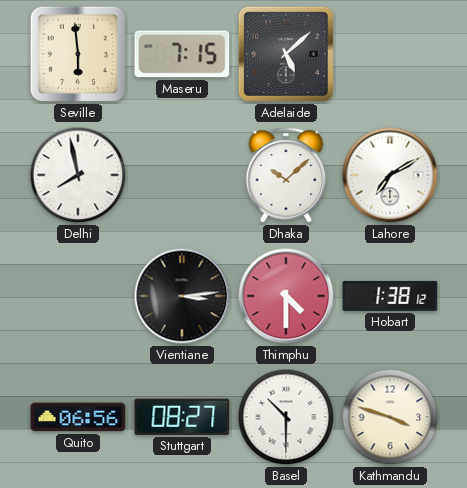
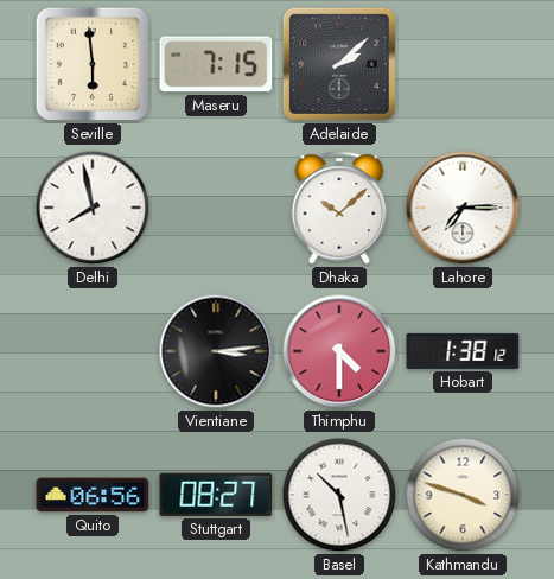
Adelaide: 5:08 -> 2:08
Lahore: 7:10 -> 7:15
Basel: 10:30 -> 10:28
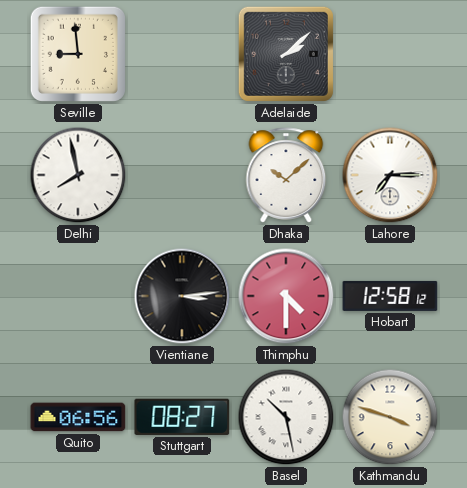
Seville: 5:59 -> 8:59
Maseru: 7:15 -> none
Hobart: 1:38 -> 12:58
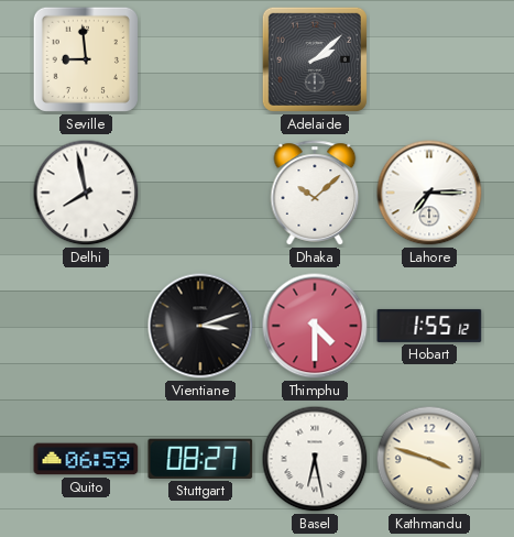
Vientiane: 3:14 -> 3:12
Hobart: 12:58 -> 1:55
Quito: 06:56 -> 06:59
Basel: 10:28 -> 6:28
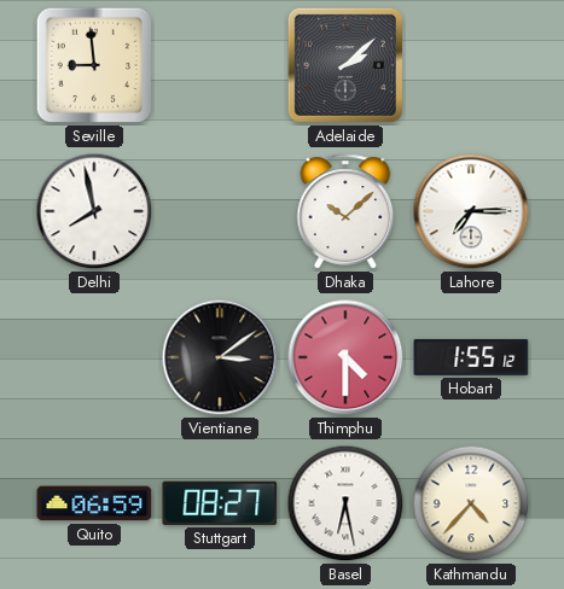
Vientiane: 3:12 -> 3:09
Kathmandu: 3:48 -> 4:37
